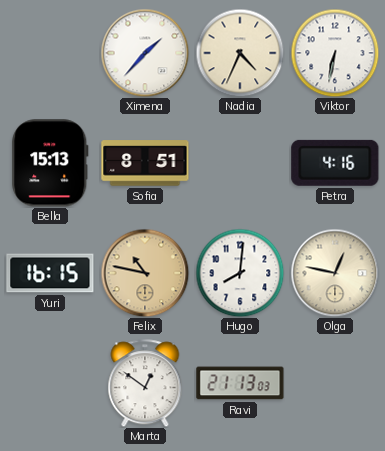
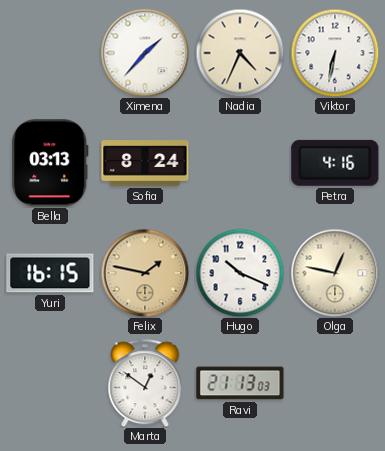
Bella: 15:13 -> 03:13
Sofia: 8:51 -> 8:24
Felix: 10:47 -> 1:47
Hugo: 8:01 -> 10:19
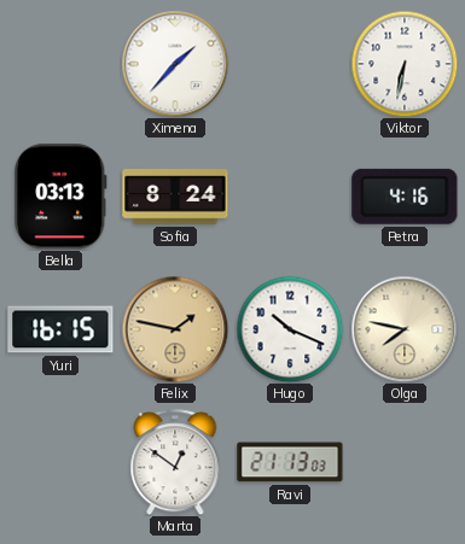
Nadia: 4:34 -> none
Olga: 12:47 -> 7:47
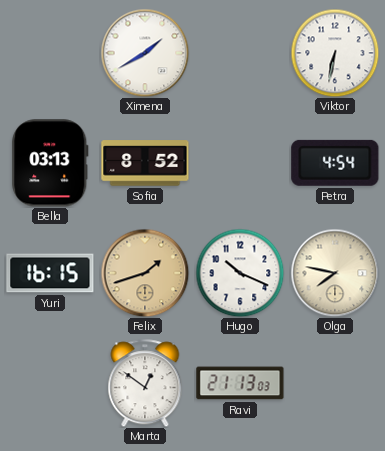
Ximena: 1:37 -> 1:40
Sofia: 8:24 -> 8:52
Petra: 4:16 -> 4:54
Felix: 1:47 -> 1:42
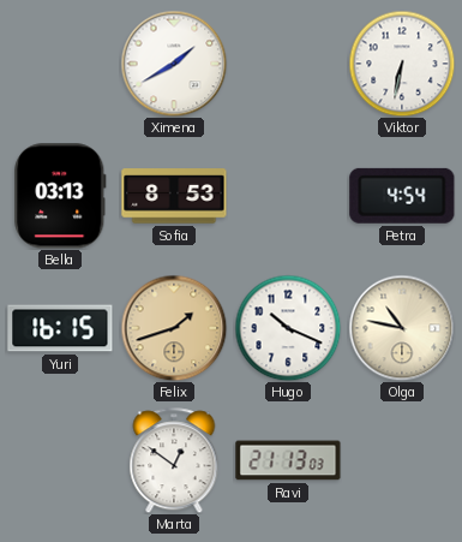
Sofia: 8:52 -> 8:53
Olga: 7:47 -> 10:47
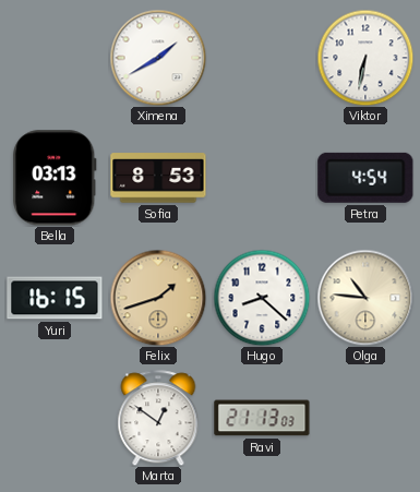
Hugo: 10:19 -> 8:22
Olga: 10:47 -> 10:46
